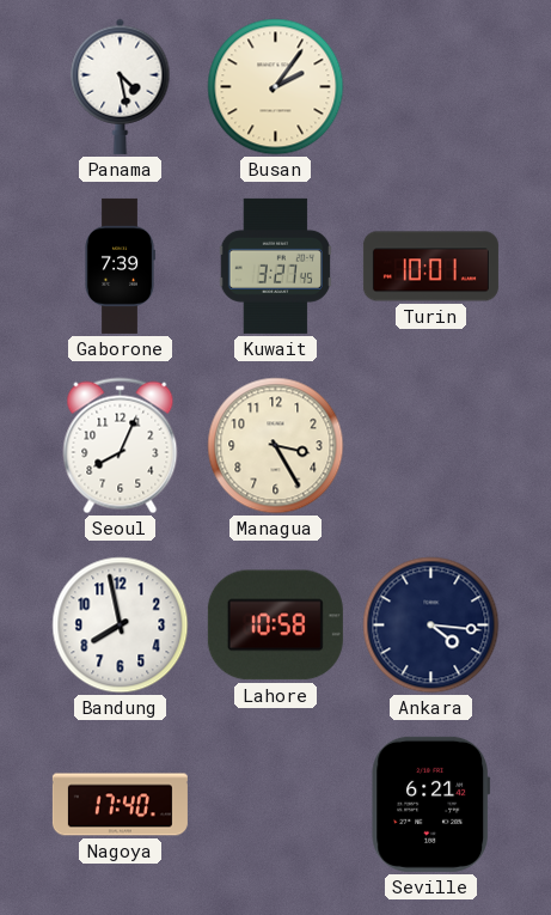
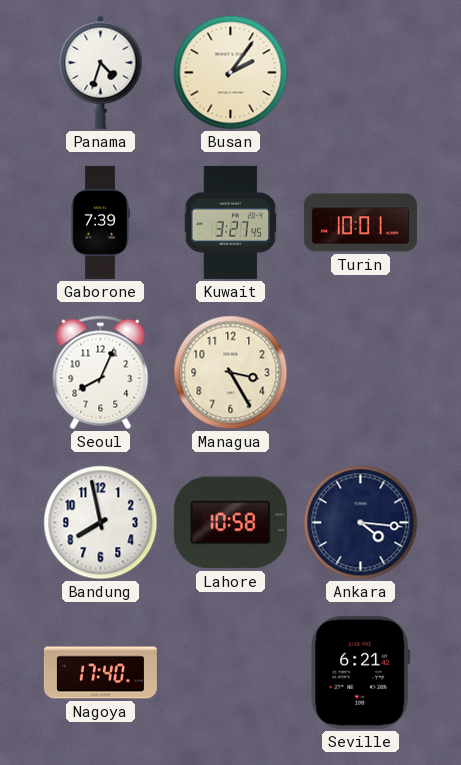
Panama: 4:28 -> 4:33
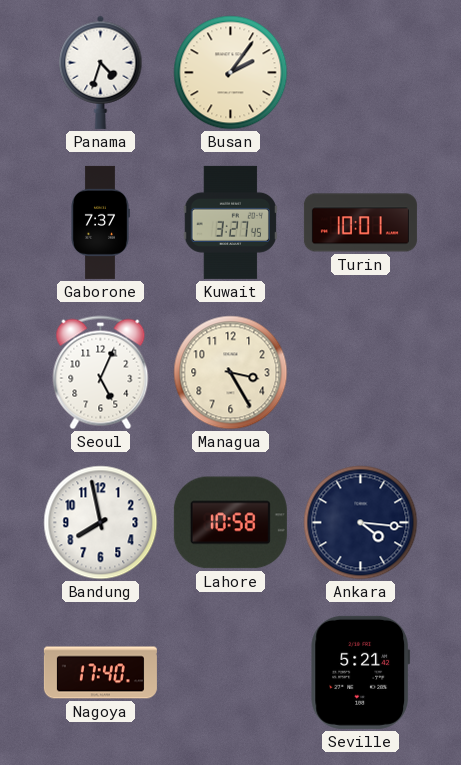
Gaborone: 7:39 -> 7:37
Seoul: 8:04 -> 5:04
Seville: 6:21 -> 5:21
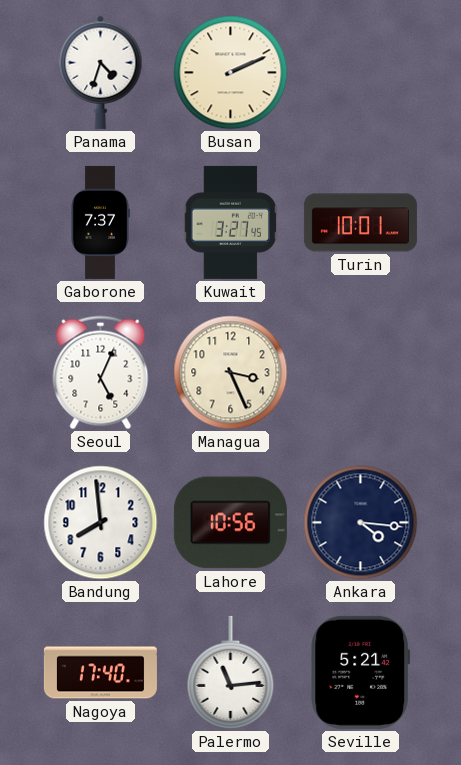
Busan: 2:06 -> 2:11
Managua: 3:25 -> 3:26
Bandung: 7:58 -> 7:59
Lahore: 10:58 -> 10:56
Palermo: none -> 11:14
